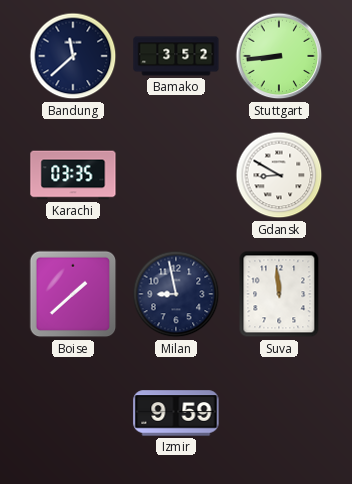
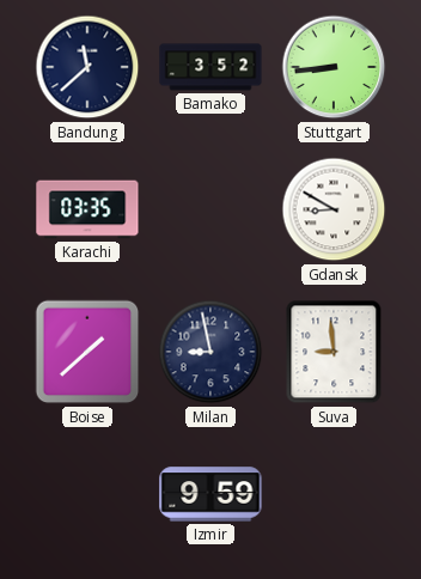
Suva: 11:59 -> 8:59
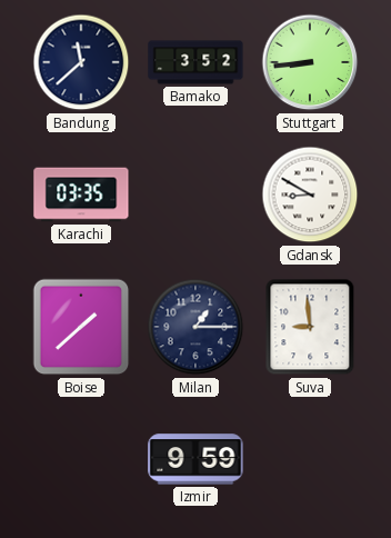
Milan: 8:58 -> 1:15
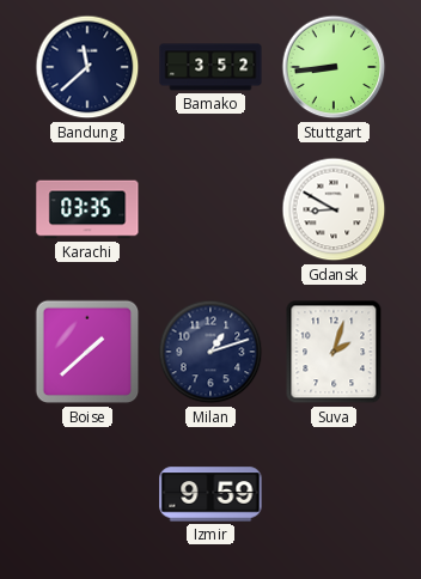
Milan: 1:15 -> 1:12
Suva: 8:59 -> 2:03
